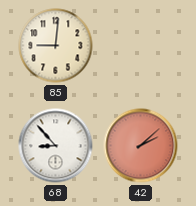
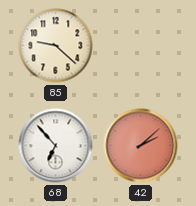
85: 9:01 -> 9:22
68: 8:53 -> 6:53
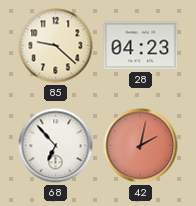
28: none -> 04:23
42: 2:08 -> 2:02
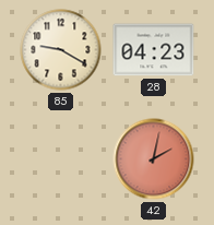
85: 9:22 -> 9:20
68: 6:53 -> none
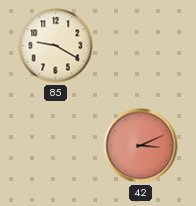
28: 04:23 -> none
42: 2:02 -> 3:11
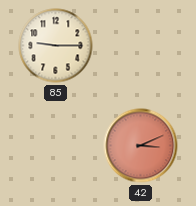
85: 9:20 -> 9:15
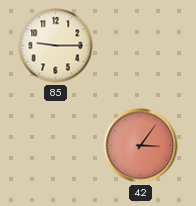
42: 3:11 -> 3:06
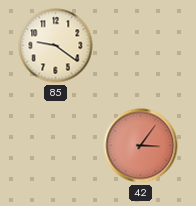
85: 9:15 -> 9:21
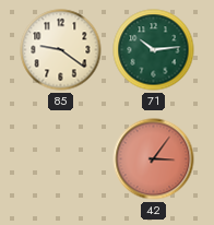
71: none -> 10:14
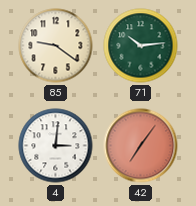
4: none -> 3:01
42: 3:06 -> 7:06
